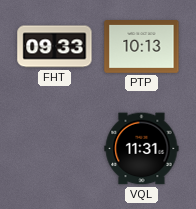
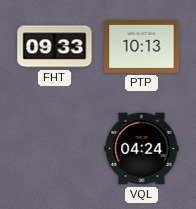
VQL: 11:31 -> 04:24
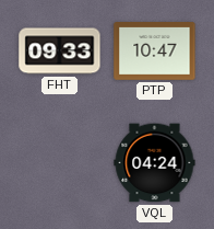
PTP: 10:13 -> 10:47
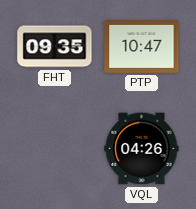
FHT: 09:33 -> 09:35
VQL: 04:24 -> 04:26
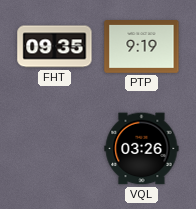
PTP: 10:47 -> 9:19
VQL: 04:26 -> 03:26
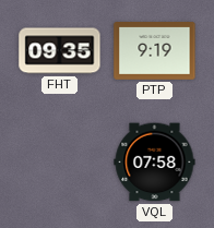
VQL: 03:26 -> 07:58
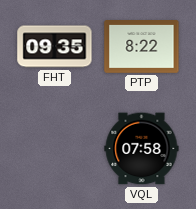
PTP: 9:19 -> 8:22
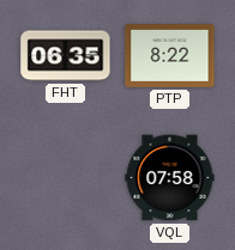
FHT: 09:35 -> 06:35
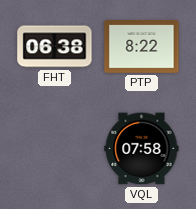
FHT: 06:35 -> 06:38
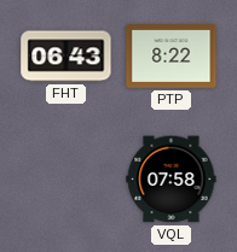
FHT: 06:38 -> 06:43
